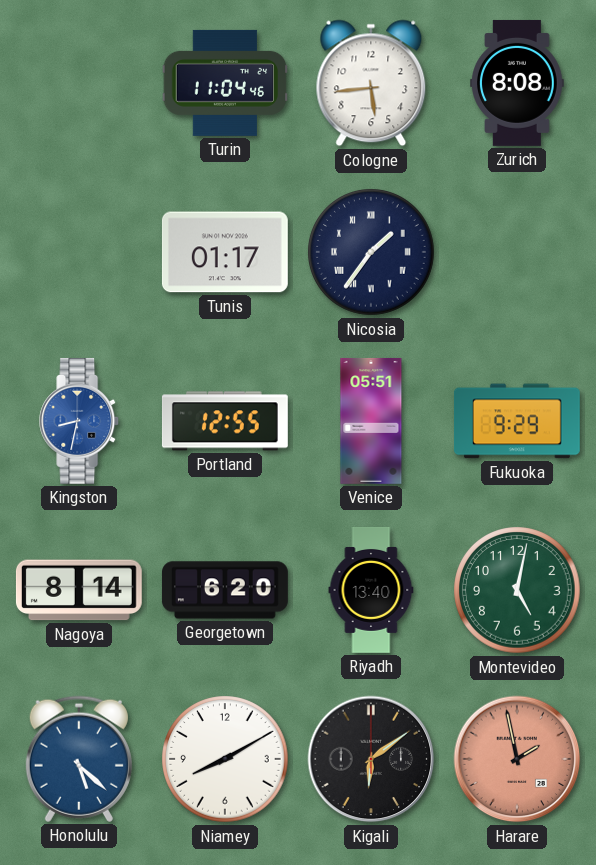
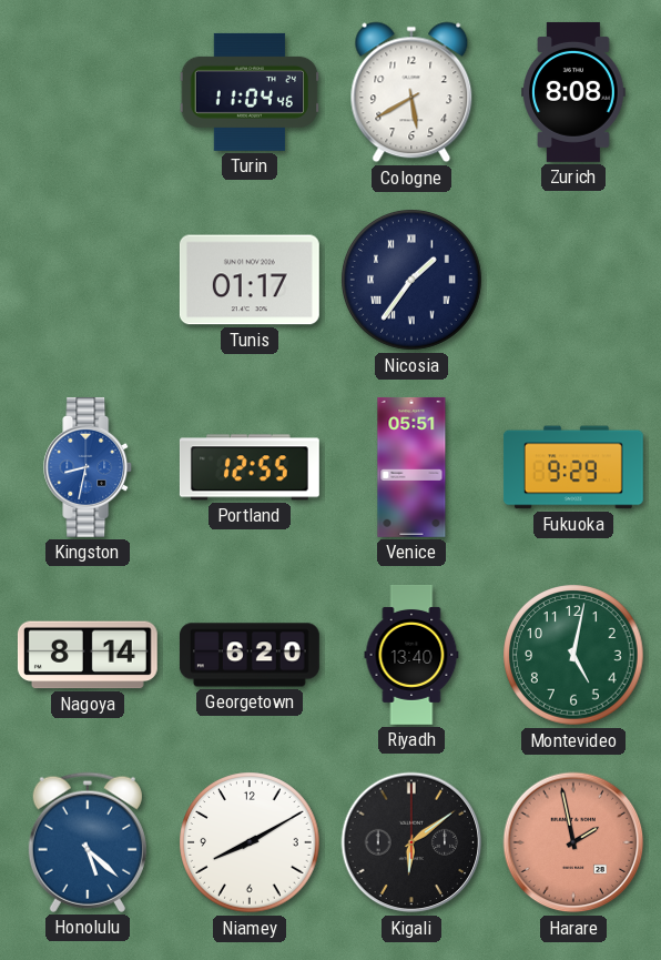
Cologne: 5:44 -> 5:40
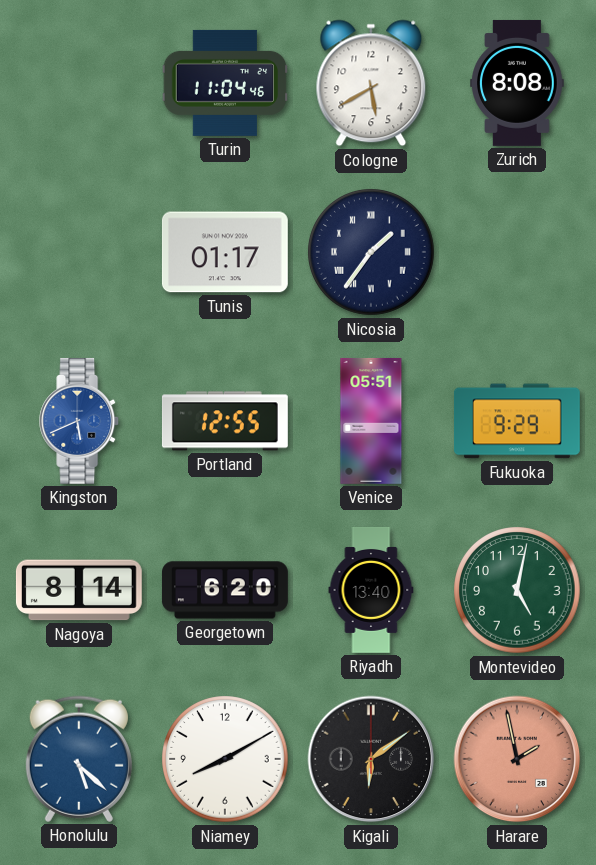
Kingston: 8:32 -> 5:41
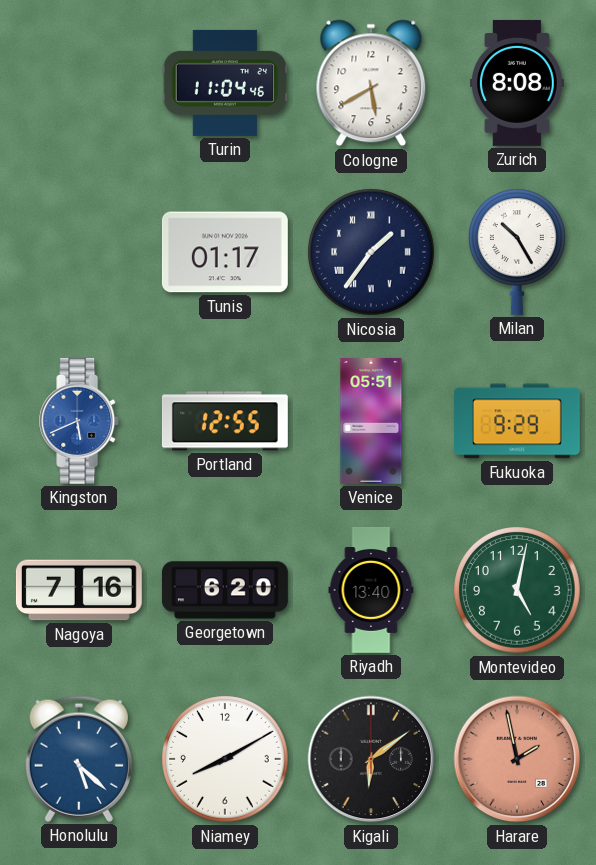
Milan: none -> 10:25
Nagoya: 8:14 -> 7:16
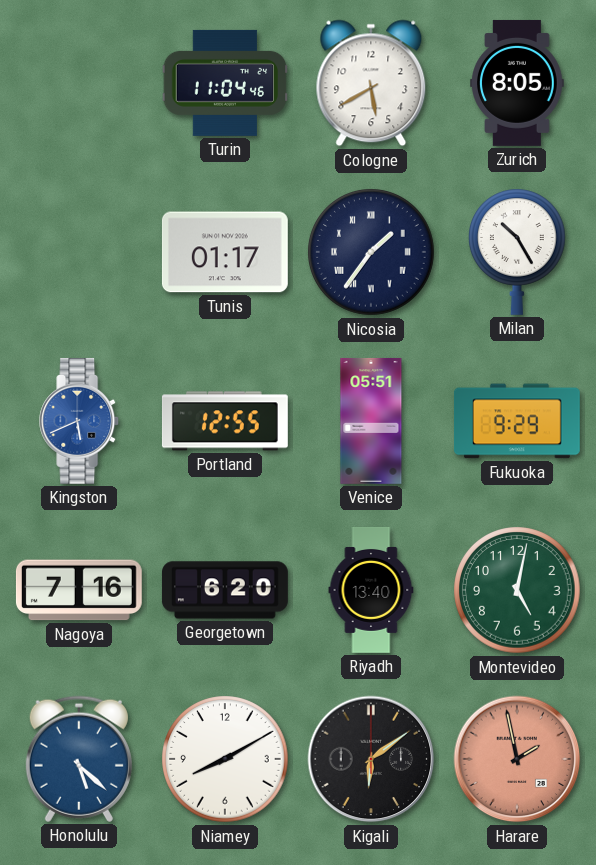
Zurich: 8:08 -> 8:05
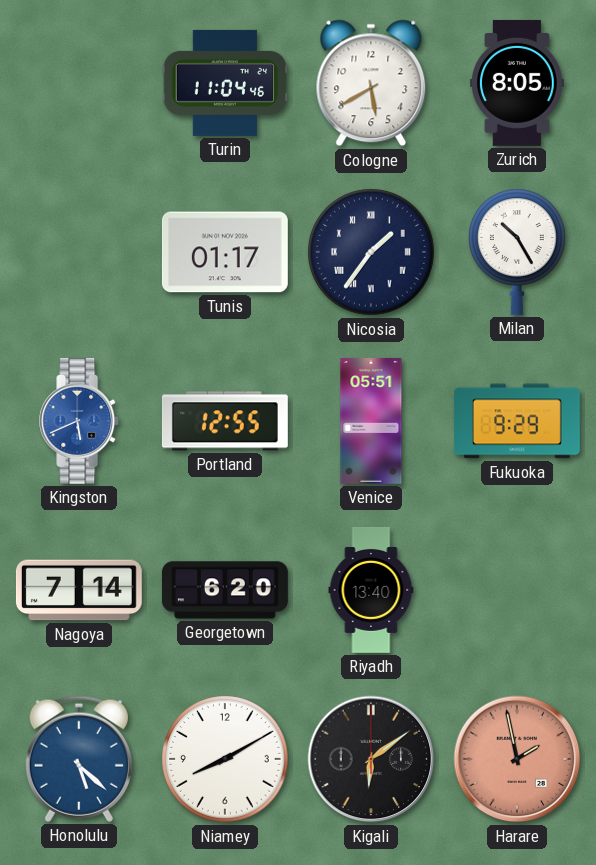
Nagoya: 7:16 -> 7:14
Montevideo: 5:02 -> none
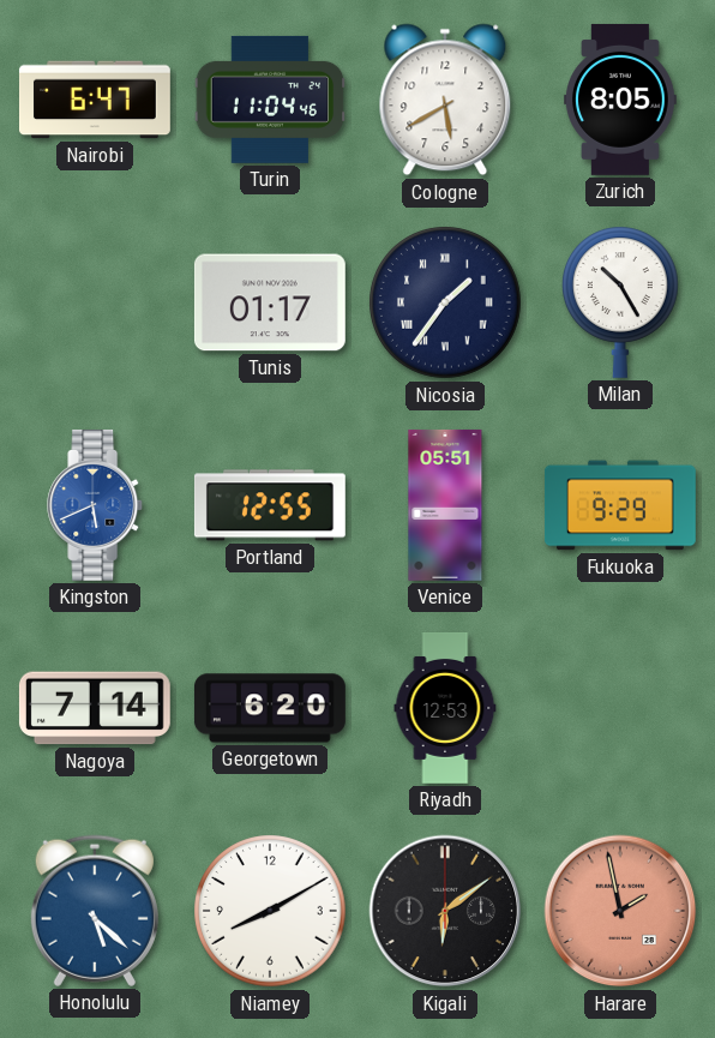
Nairobi: none -> 6:47
Riyadh: 13:40 -> 12:53
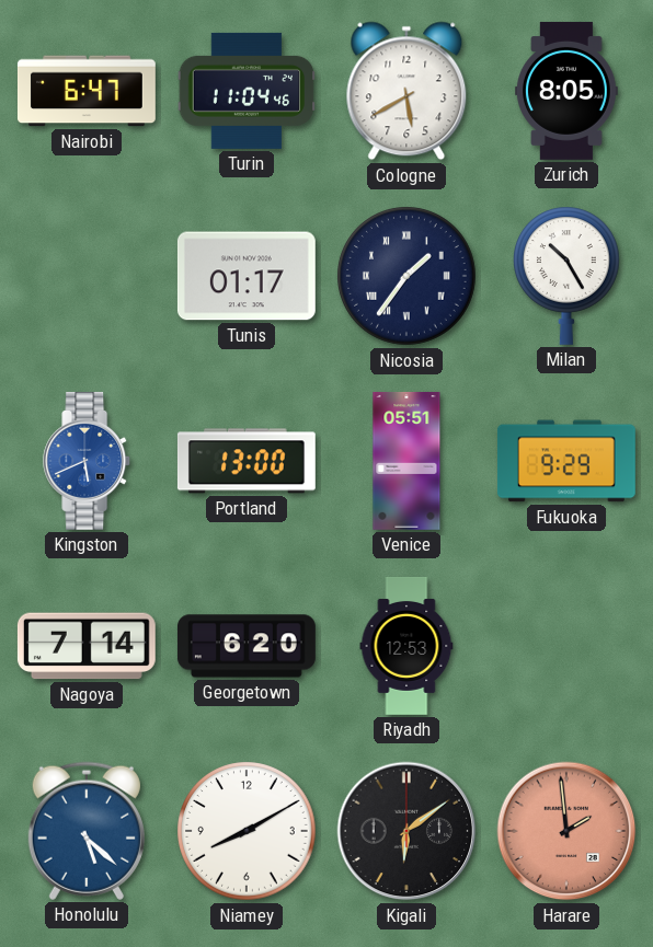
Portland: 12:55 -> 13:00
Harare: 1:58 -> 1:59
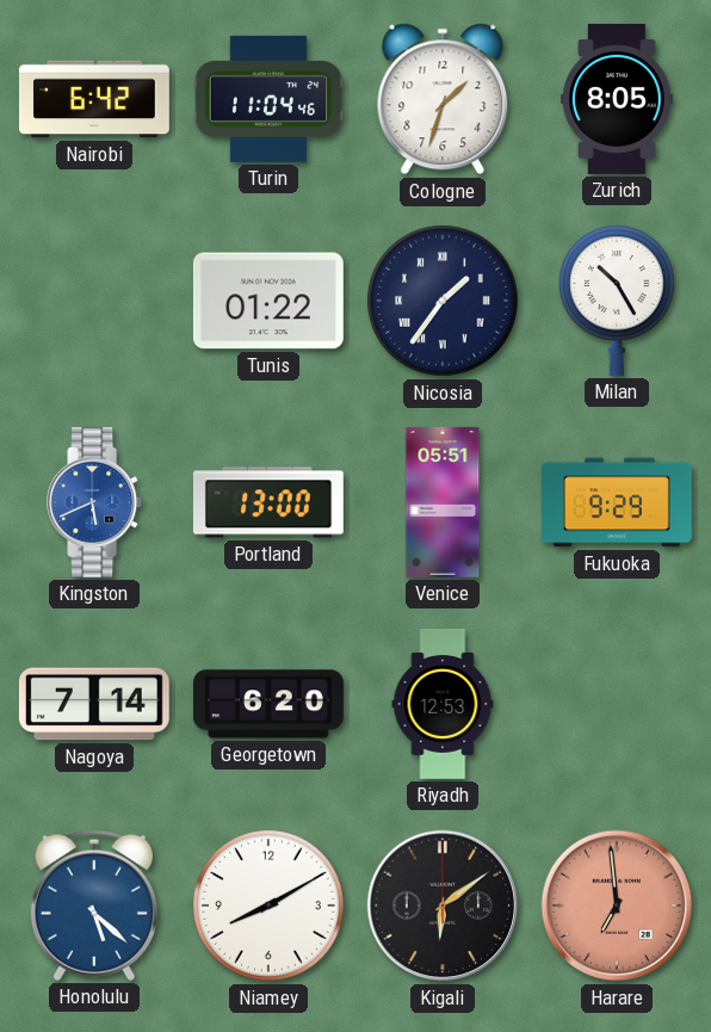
Nairobi: 6:47 -> 6:42
Cologne: 5:40 -> 1:33
Tunis: 01:17 -> 01:22
Harare: 1:59 -> 6:59
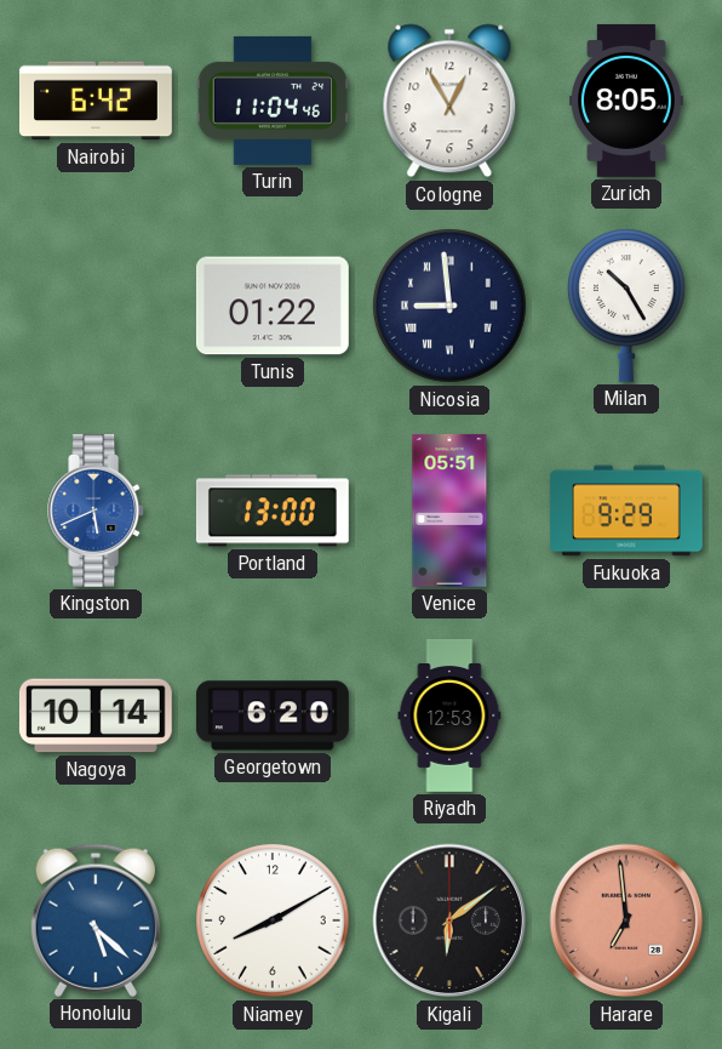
Cologne: 1:33 -> 12:55
Nicosia: 1:36 -> 8:59
Nagoya: 7:14 -> 10:14
